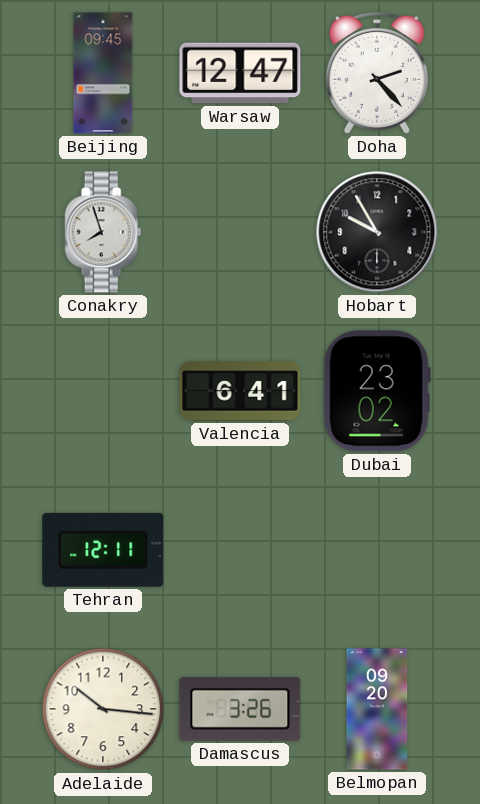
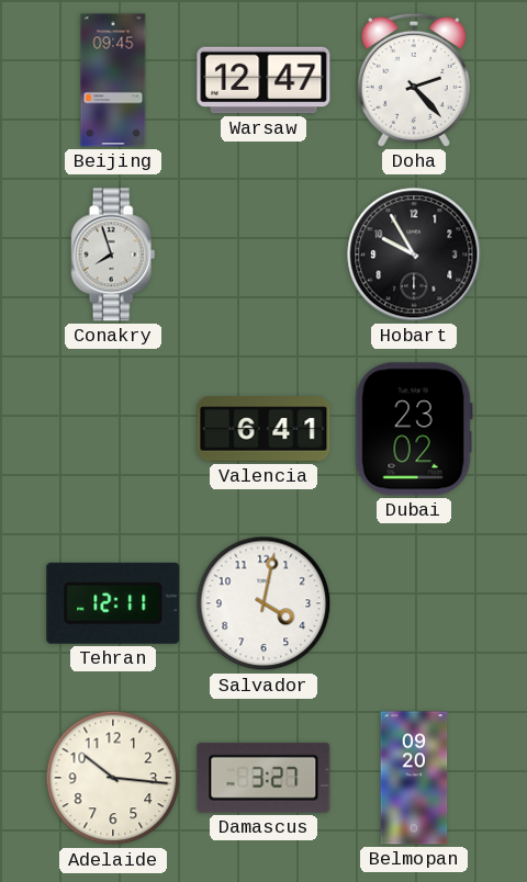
Salvador: none -> 4:02
Damascus: 3:26 -> 3:27
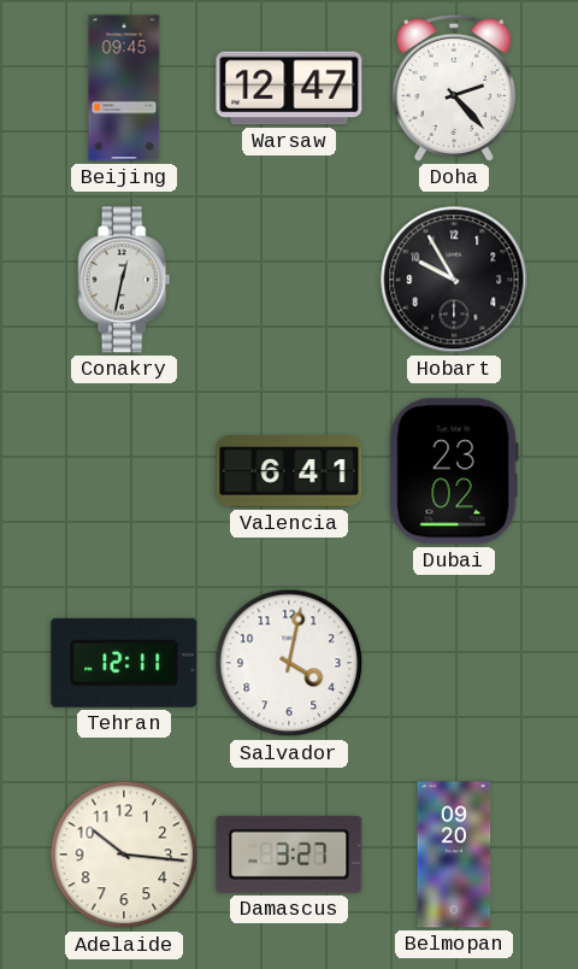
Conakry: 7:57 -> 12:32
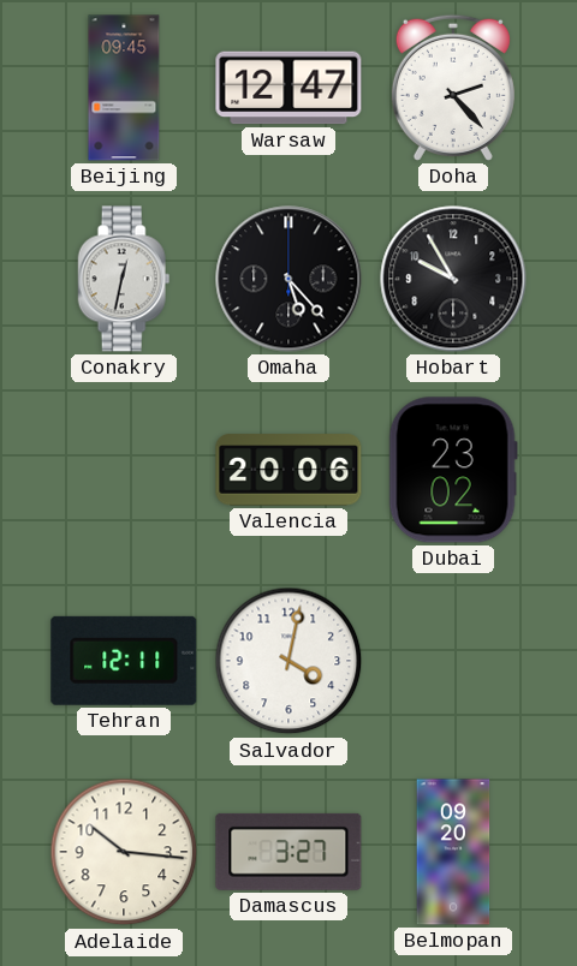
Omaha: none -> 5:23
Valencia: 6:41 -> 20:06
